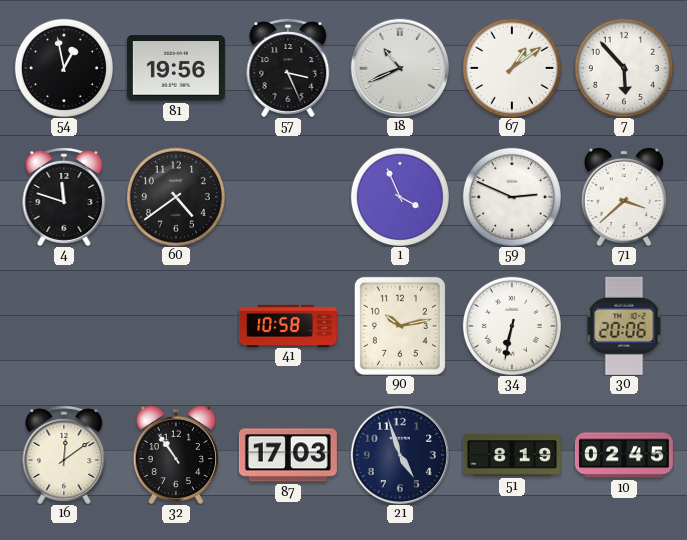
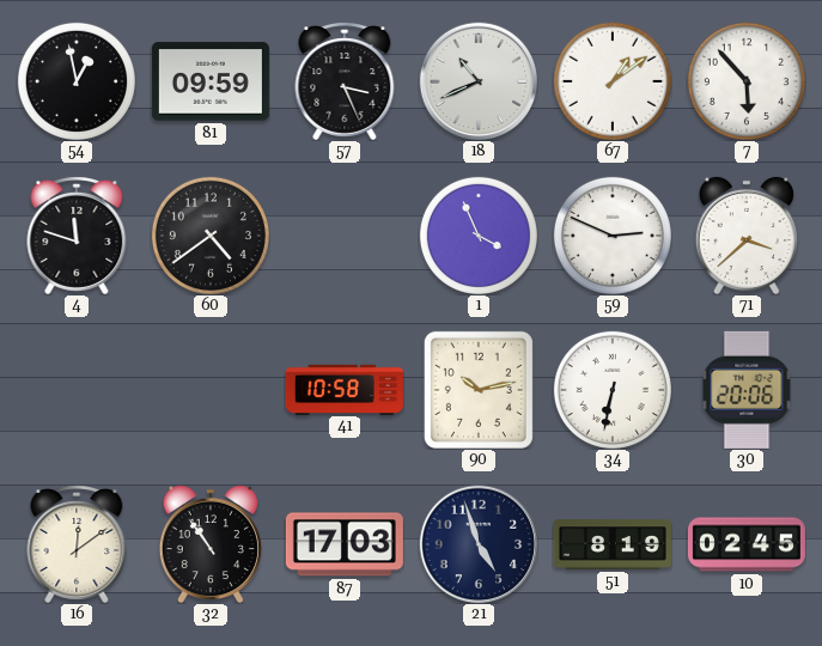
81: 19:56 -> 09:59
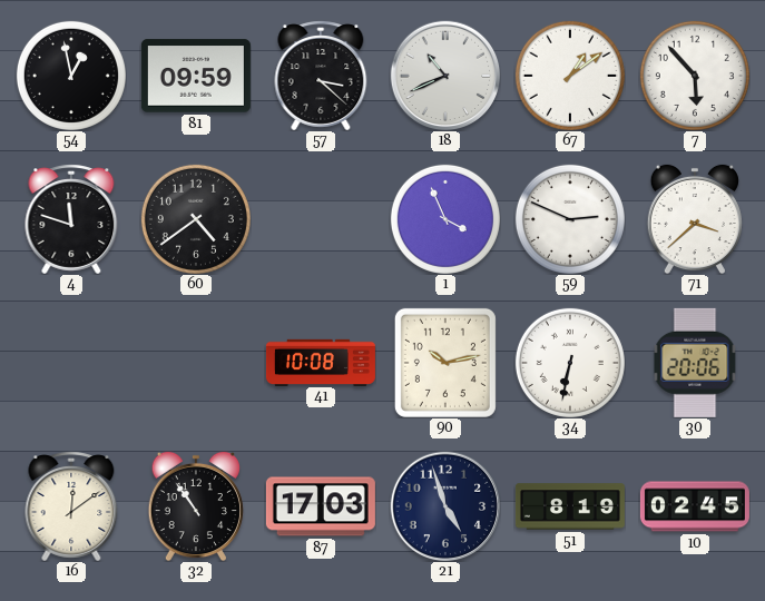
57: 3:26 -> 3:22
41: 10:58 -> 10:08
